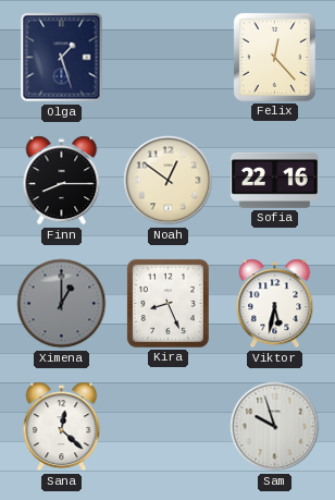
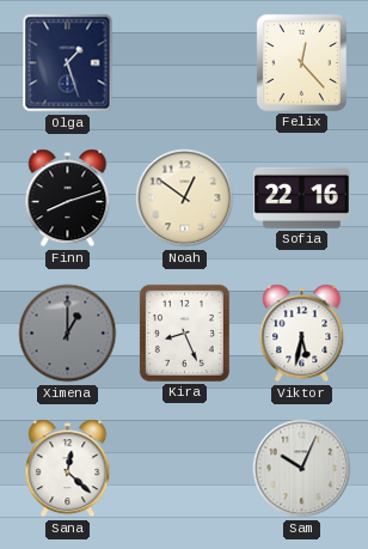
Finn: 8:15 -> 8:12
Sam: 9:57 -> 10:04
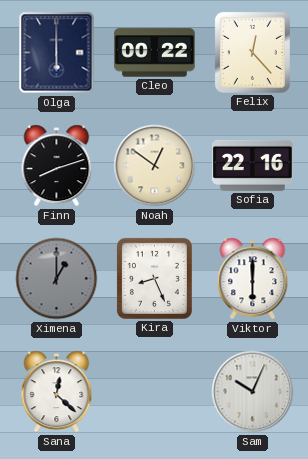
Olga: 1:27 -> 6:00
Cleo: none -> 00:22
Viktor: 5:32 -> 6:00
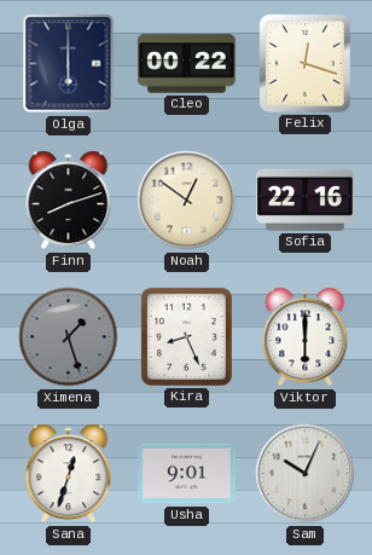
Felix: 12:23 -> 12:18
Ximena: 1:00 -> 1:27
Sana: 12:22 -> 12:33
Usha: none -> 9:01
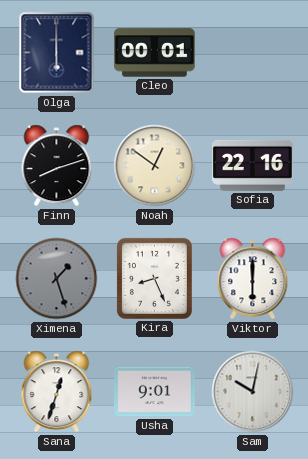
Cleo: 00:22 -> 00:01
Felix: 12:18 -> none
Sam: 10:04 -> 10:02
